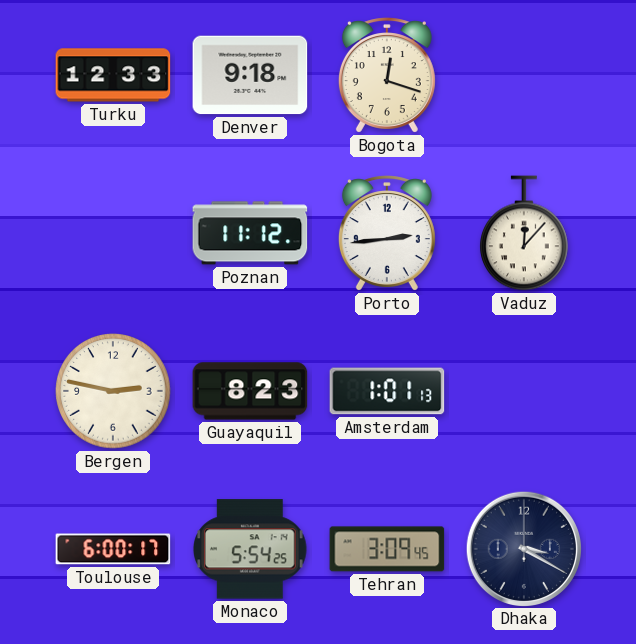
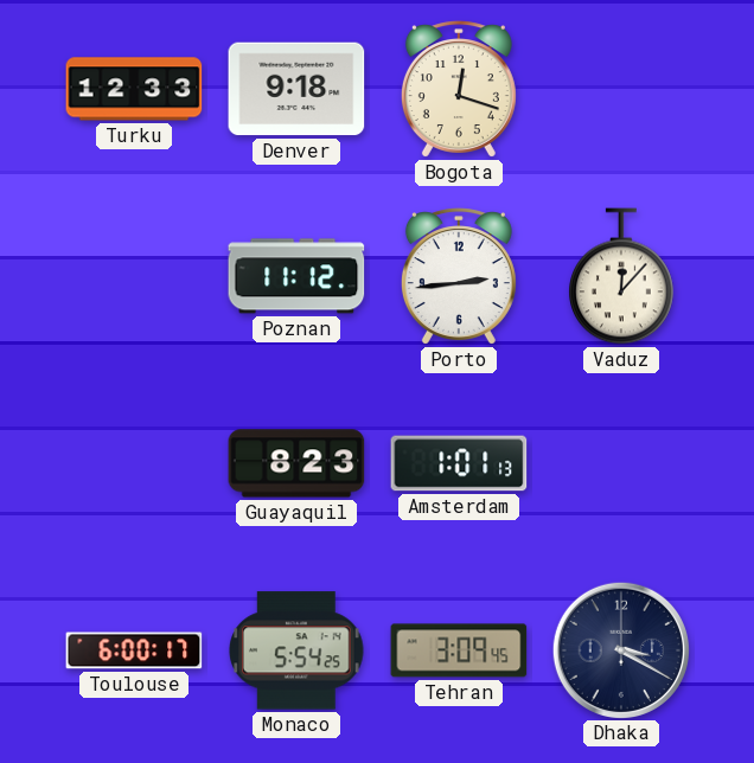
Bergen: 2:47 -> none
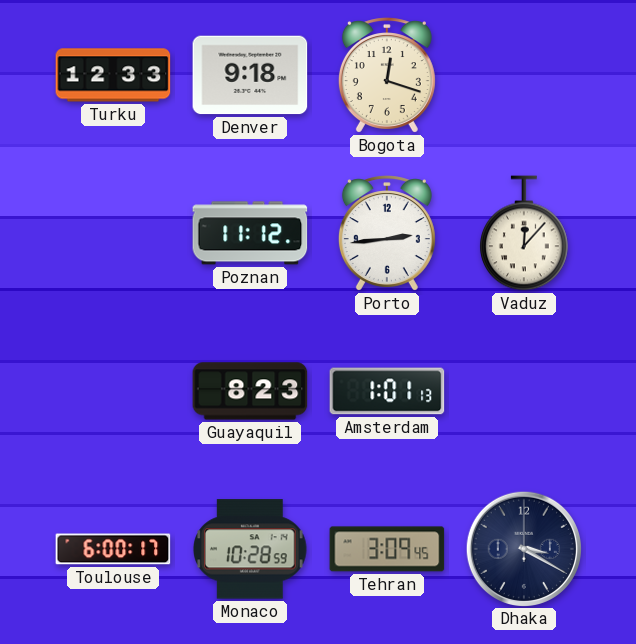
Monaco: 5:54 -> 10:28
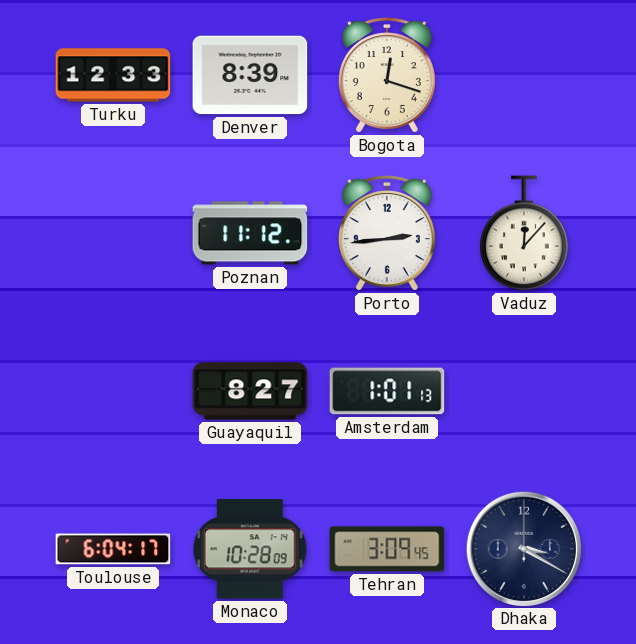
Denver: 9:18 -> 8:39
Guayaquil: 8:23 -> 8:27
Toulouse: 6:00 -> 6:04
Monaco: 10:28:59 -> 10:28:09
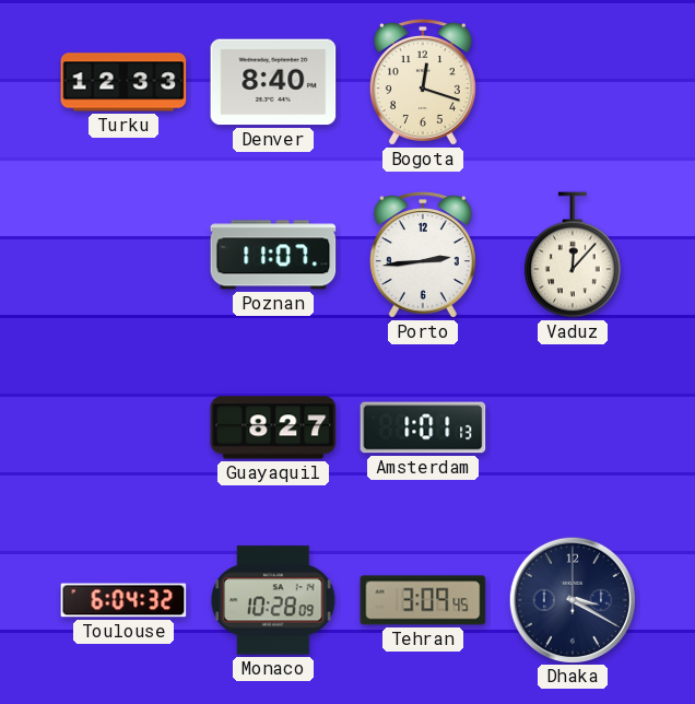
Denver: 8:39 -> 8:40
Poznan: 11:12 -> 11:07
Toulouse: 6:04:17 -> 6:04:32
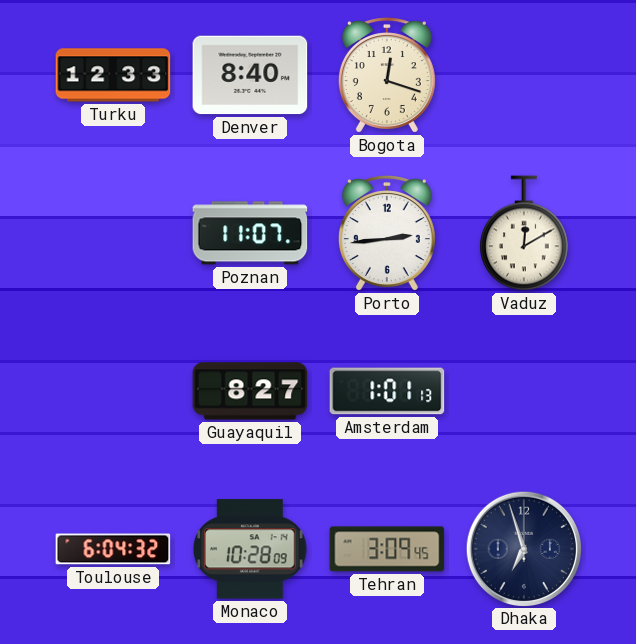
Vaduz: 12:07 -> 12:10
Dhaka: 3:20 -> 6:57
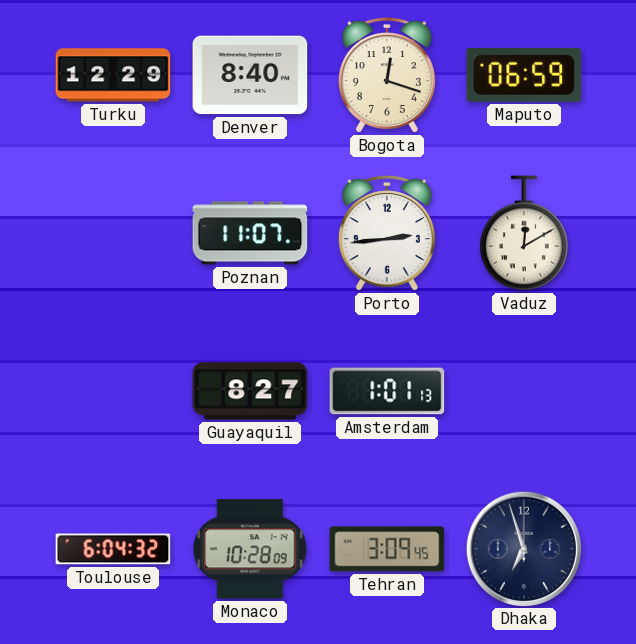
Turku: 12:33 -> 12:29
Maputo: none -> 06:59
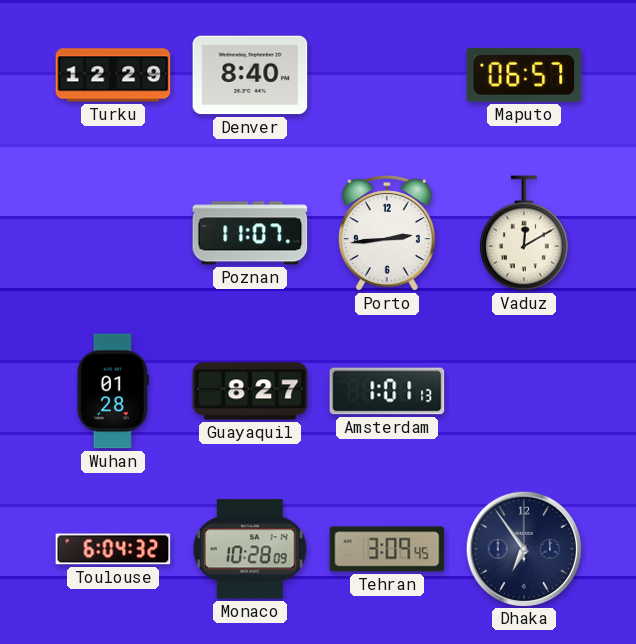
Bogota: 12:18 -> none
Maputo: 06:59 -> 06:57
Wuhan: none -> 01:28
Dhaka: 6:57 -> 6:54
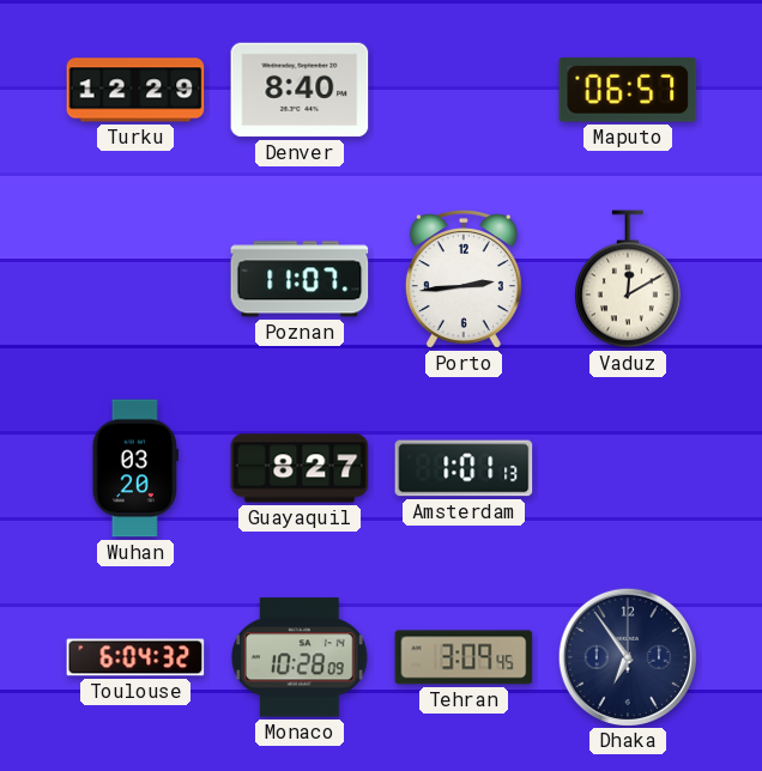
Wuhan: 01:28 -> 03:20
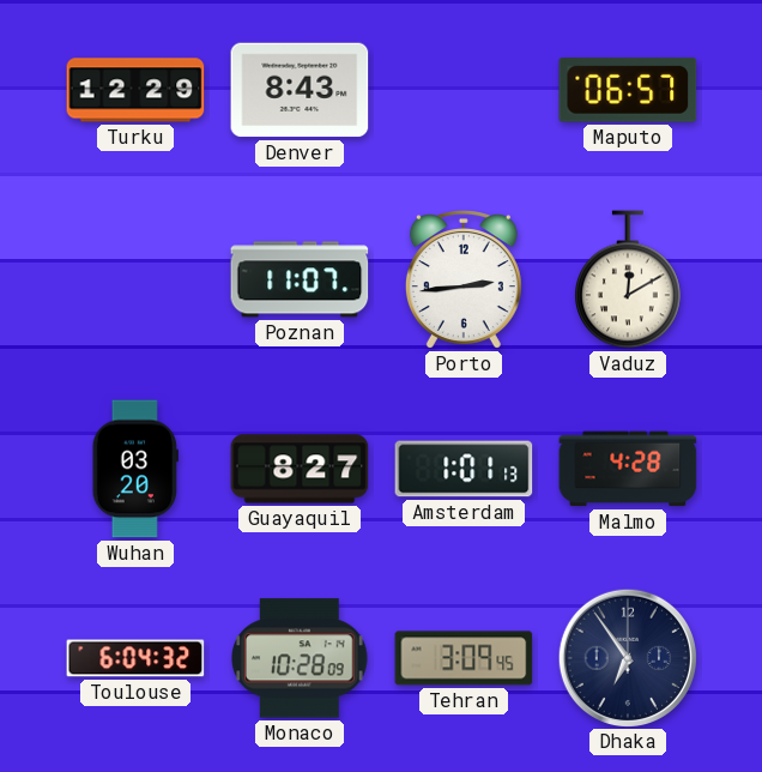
Denver: 8:40 -> 8:43
Malmo: none -> 4:28
